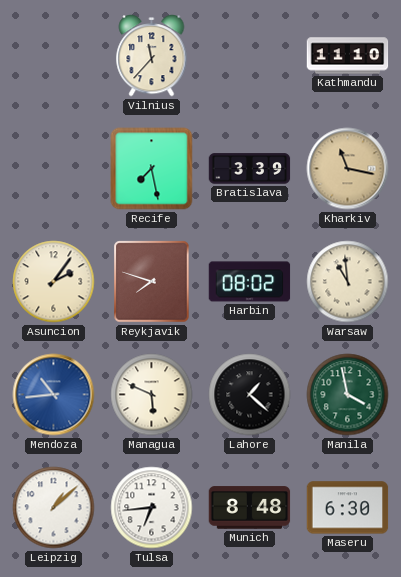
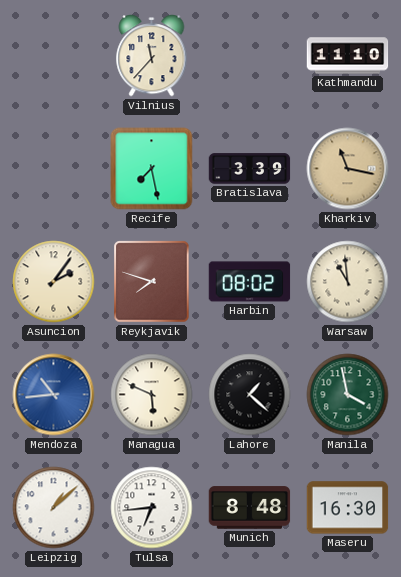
Maseru: 6:30 -> 16:30
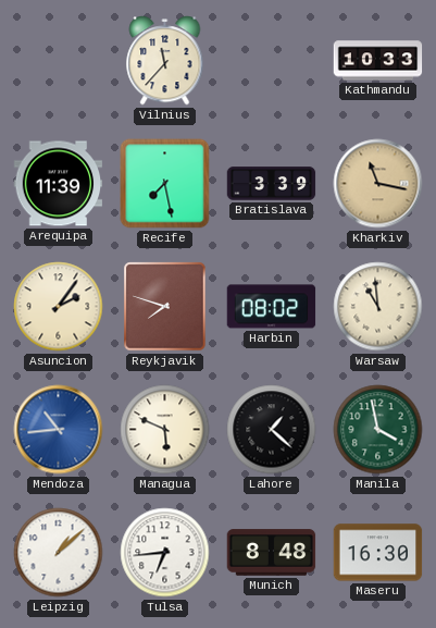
Kathmandu: 11:10 -> 10:33
Arequipa: none -> 11:39
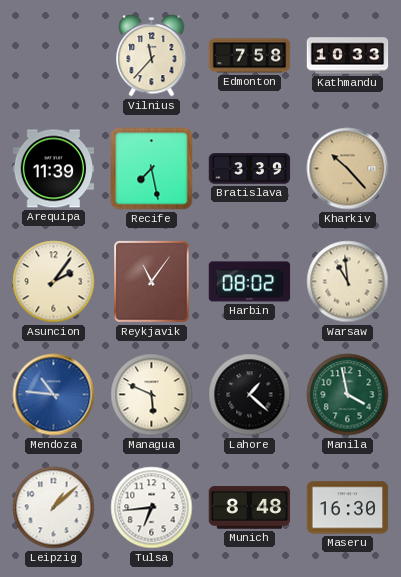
Edmonton: none -> 7:58
Kharkiv: 11:17 -> 10:23
Reykjavik: 7:48 -> 11:06
Mendoza: 10:44 -> 10:46
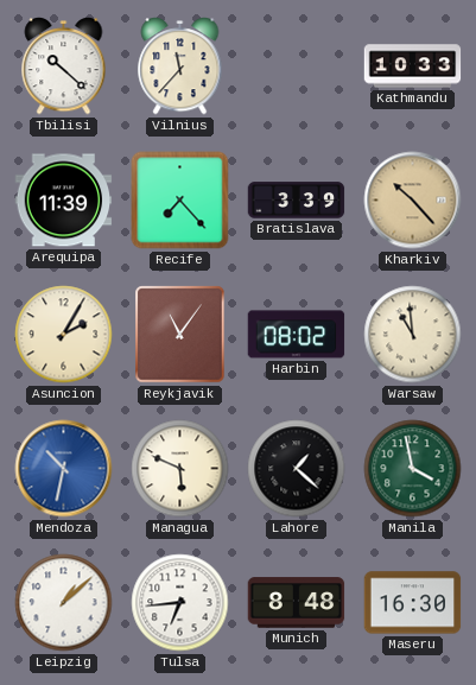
Tbilisi: none -> 10:22
Edmonton: 7:58 -> none
Recife: 7:28 -> 7:23
Asuncion: 2:06 -> 2:05
Mendoza: 10:46 -> 10:32
